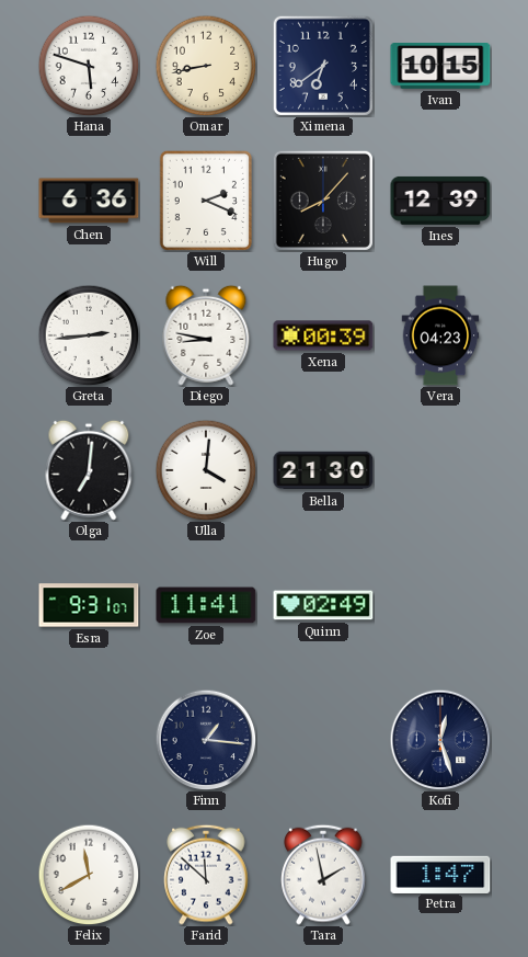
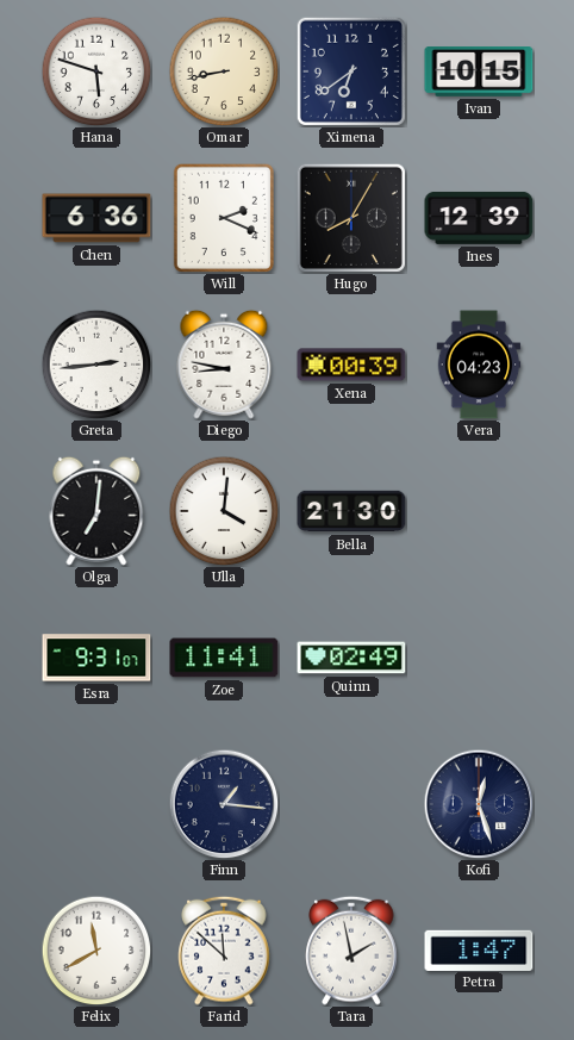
Hugo: 8:07 -> 8:05
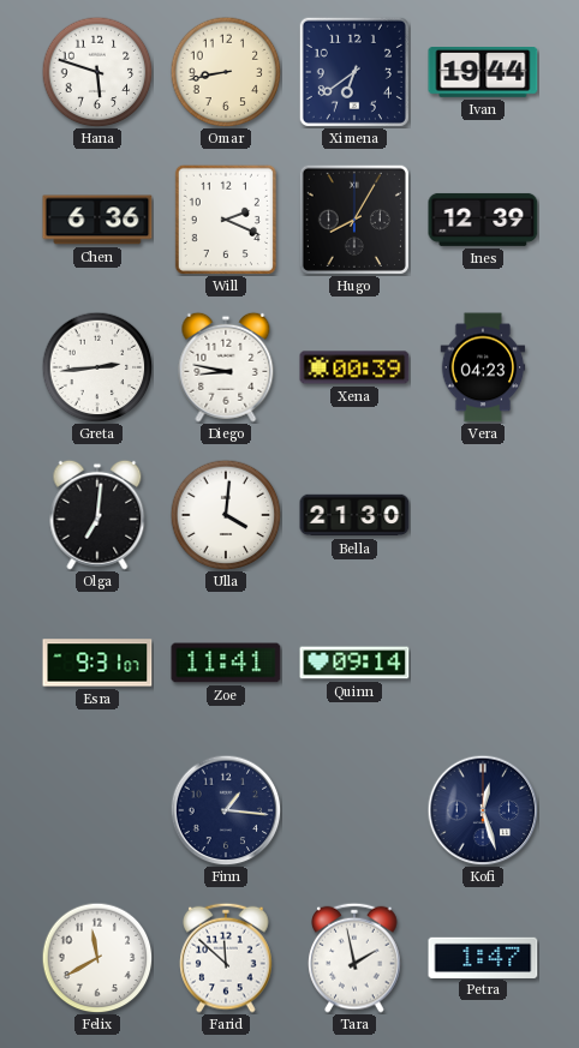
Ivan: 10:15 -> 19:44
Quinn: 02:49 -> 09:14
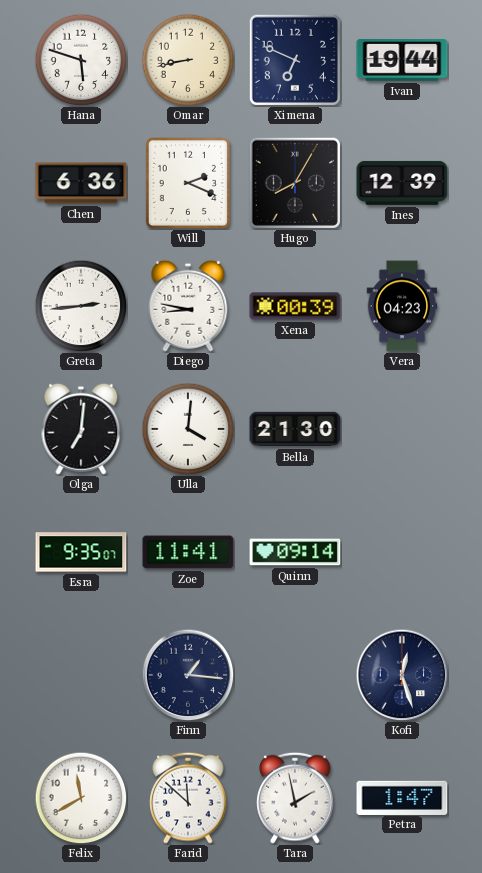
Ximena: 6:39 -> 6:49
Esra: 9:31 -> 9:35
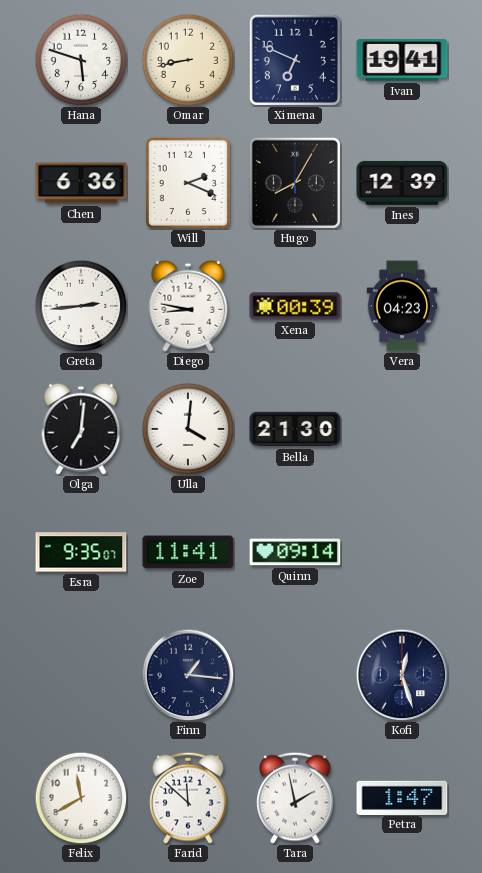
Ivan: 19:44 -> 19:41
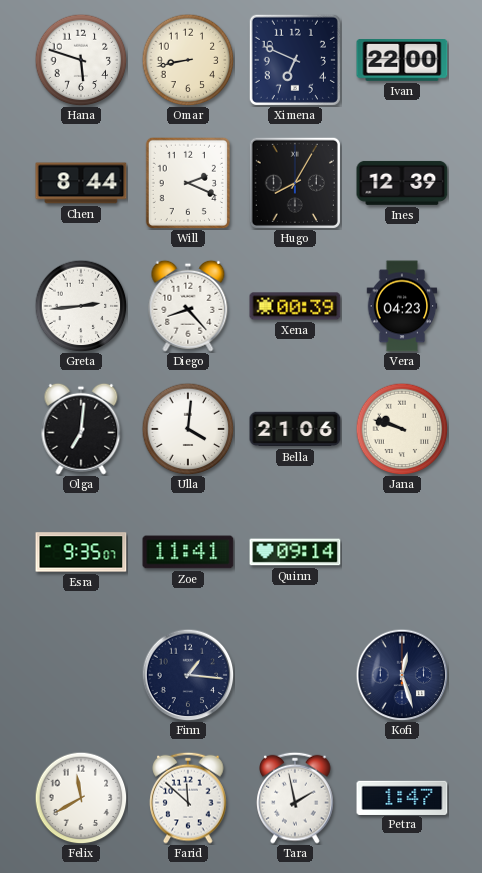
Ivan: 19:41 -> 22:00
Chen: 6:36 -> 8:44
Diego: 8:47 -> 8:23
Bella: 21:30 -> 21:06
Jana: none -> 9:48
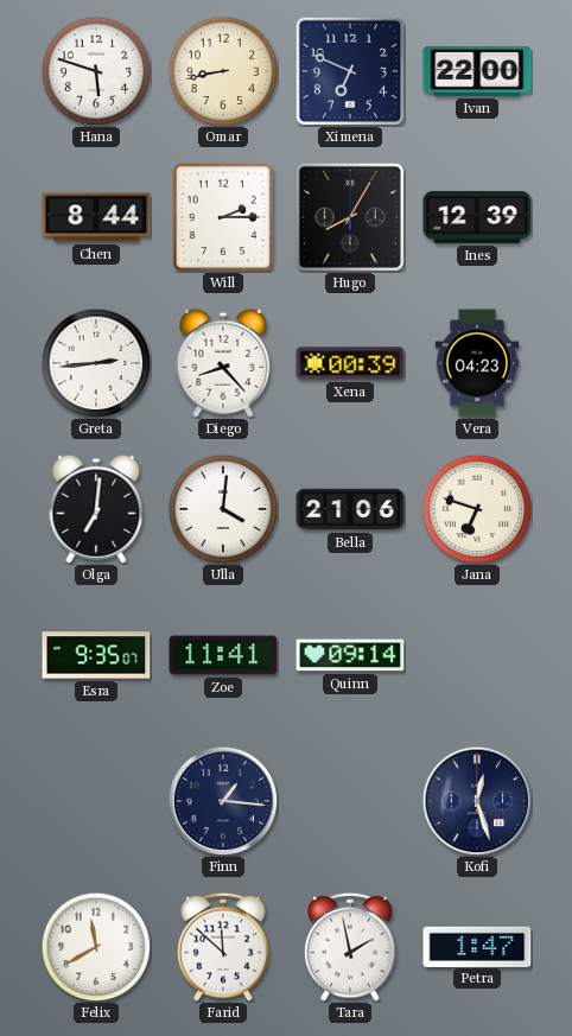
Will: 2:19 -> 2:15
Jana: 9:48 -> 6:48
